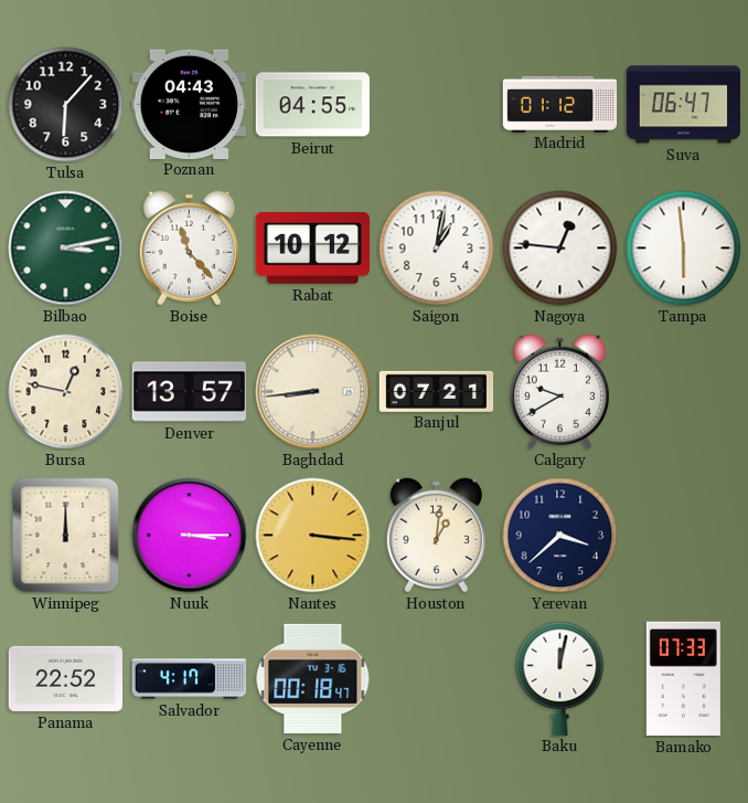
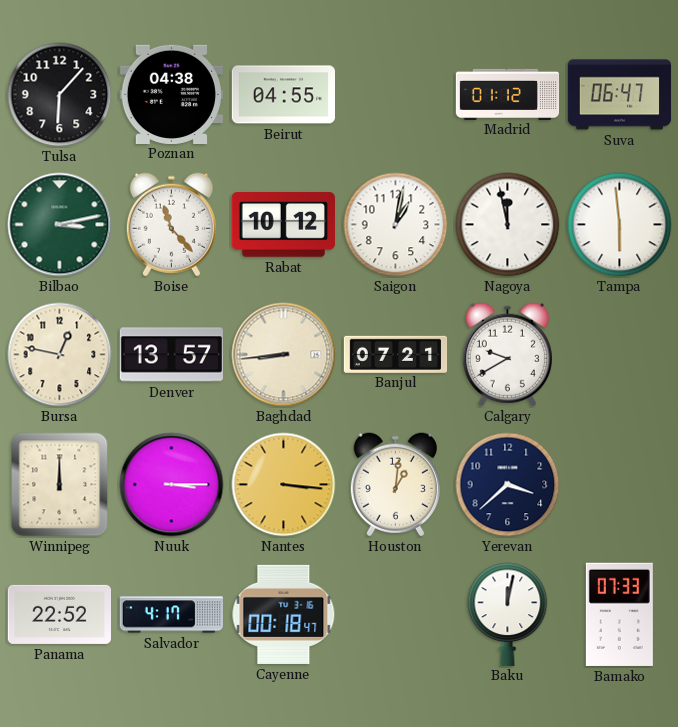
Poznan: 04:43 -> 04:38
Nagoya: 12:46 -> 11:58
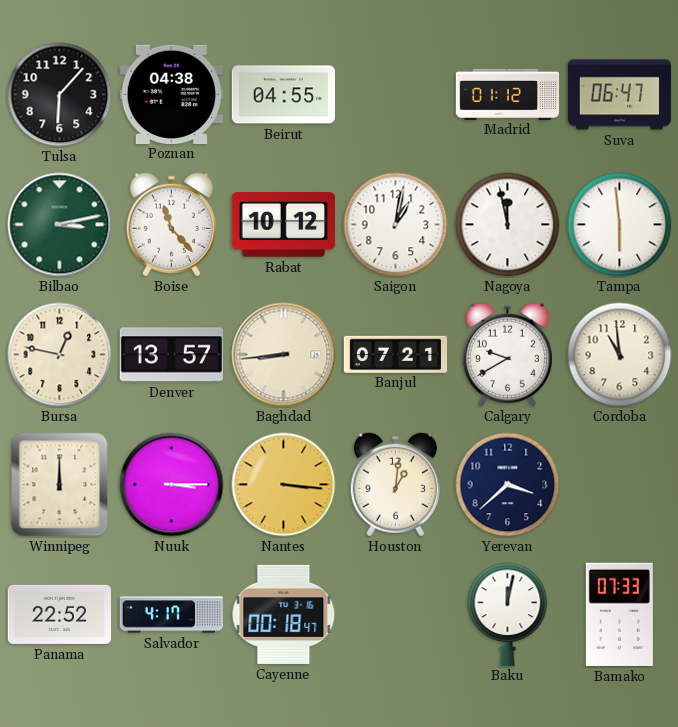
Cordoba: none -> 10:59
